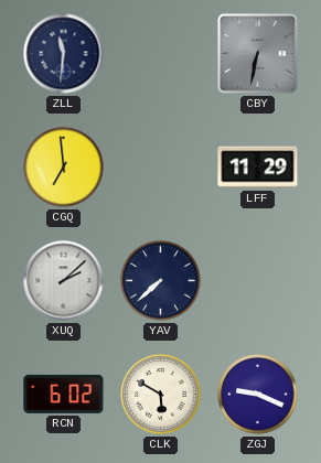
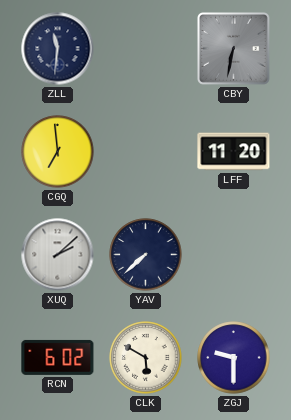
LFF: 11:29 -> 11:20
ZGJ: 9:19 -> 9:30
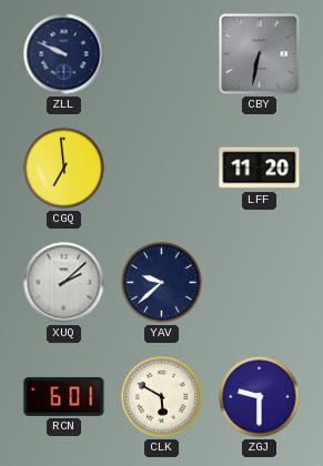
ZLL: 11:31 -> 9:49
YAV: 7:38 -> 9:38
RCN: 6:02 -> 6:01
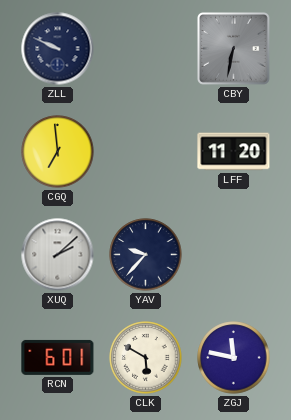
YAV: 9:38 -> 9:37
ZGJ: 9:30 -> 11:47
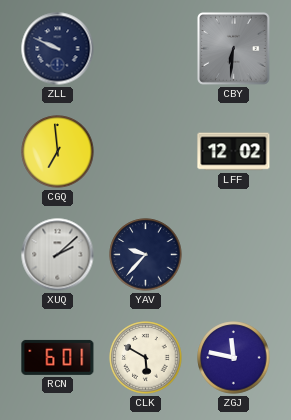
CBY: 6:32 -> 6:31
LFF: 11:20 -> 12:02
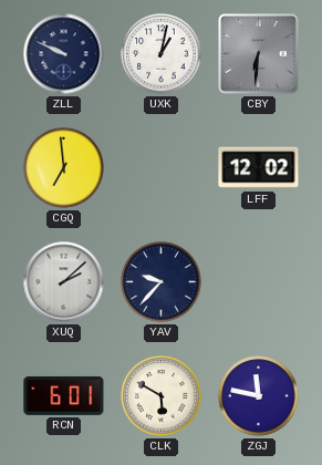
UXK: none -> 1:02
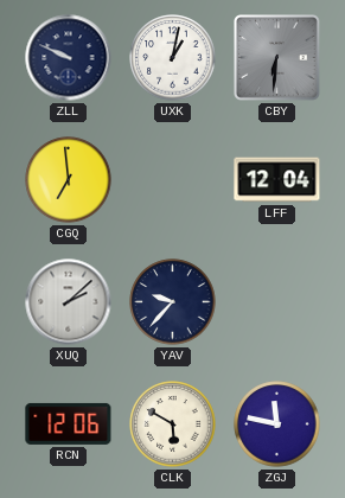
LFF: 12:02 -> 12:04
RCN: 6:01 -> 12:06
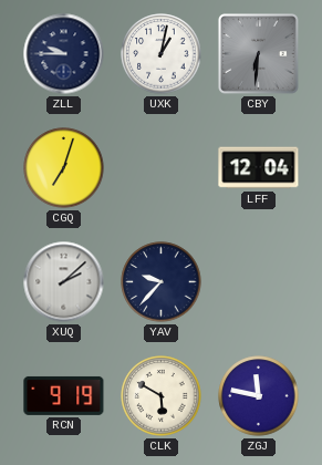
ZLL: 9:49 -> 9:45
CGQ: 6:59 -> 7:03
RCN: 12:06 -> 9:19
